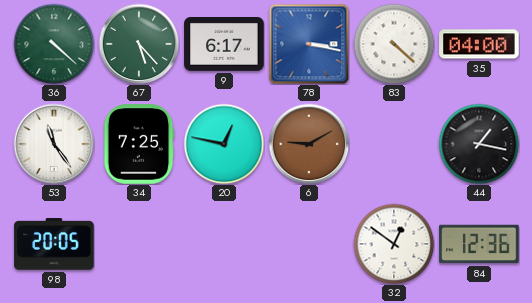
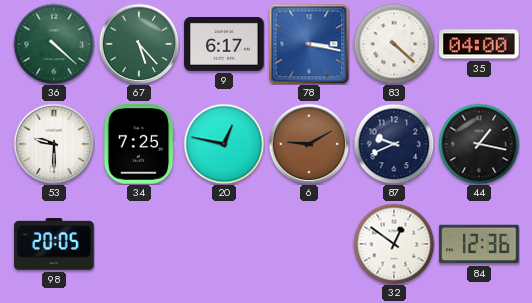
53: 11:24 -> 9:30
87: none -> 9:41
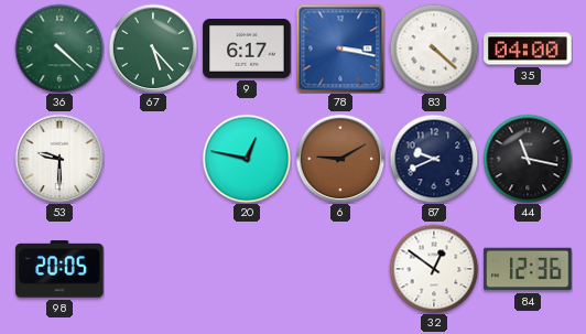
34: 7:25 -> none
44: 1:17 -> 11:17
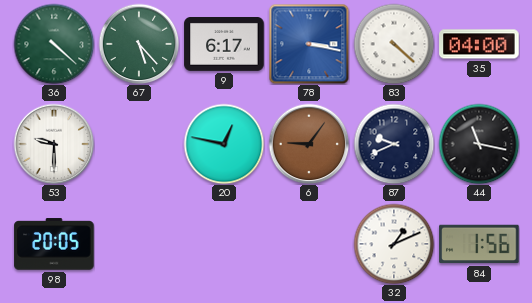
6: 9:10 -> 9:06
32: 12:51 -> 1:11
84: 12:36 -> 1:56
